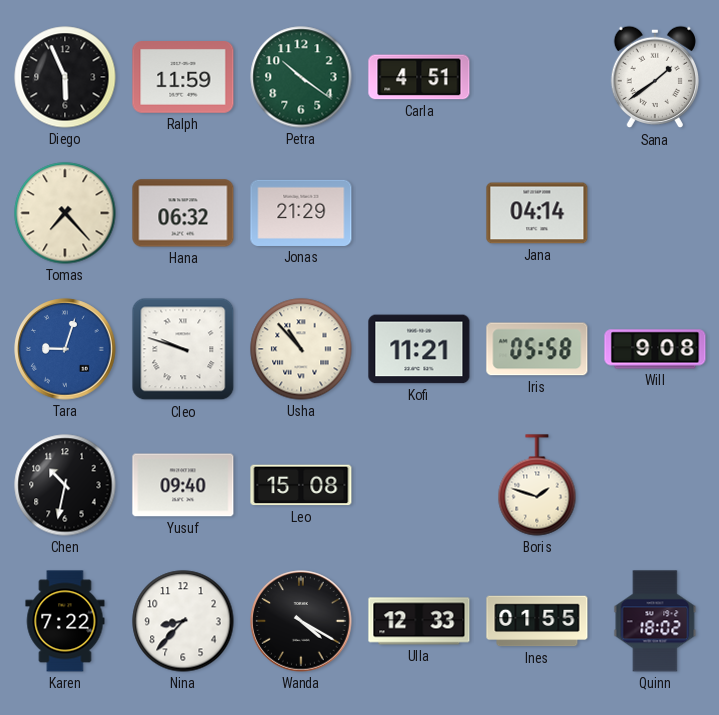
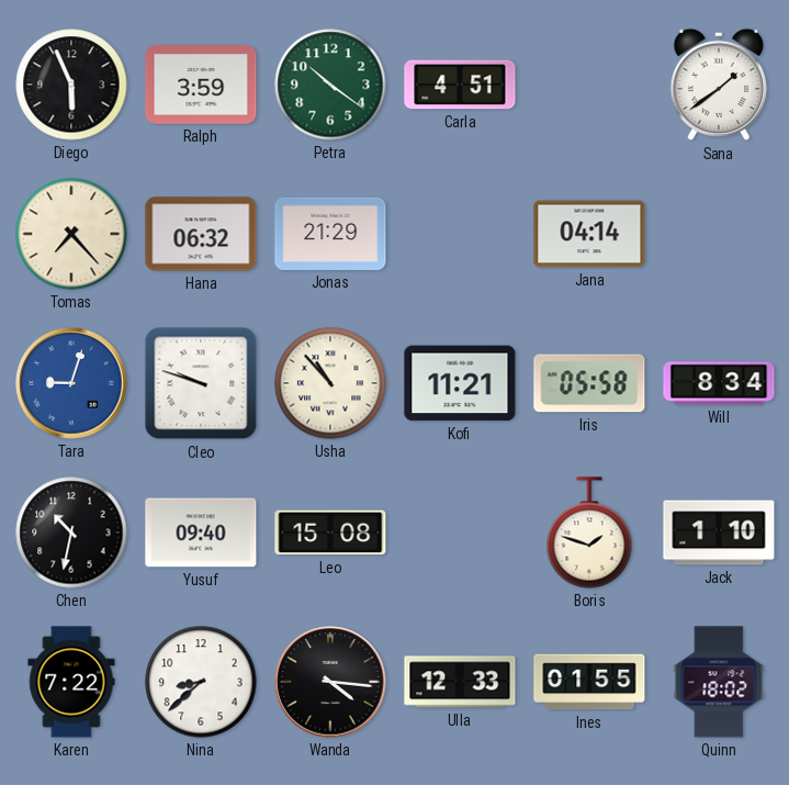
Ralph: 11:59 -> 3:59
Will: 9:08 -> 8:34
Jack: none -> 1:10
Nina: 8:37 -> 8:38
Wanda: 4:20 -> 4:16
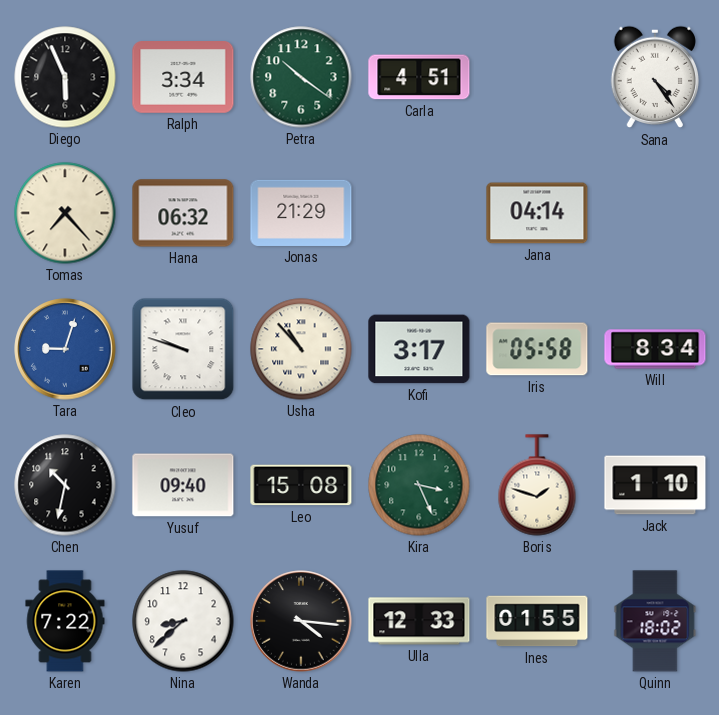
Ralph: 3:59 -> 3:34
Sana: 1:39 -> 4:24
Kofi: 11:21 -> 3:17
Kira: none -> 3:26
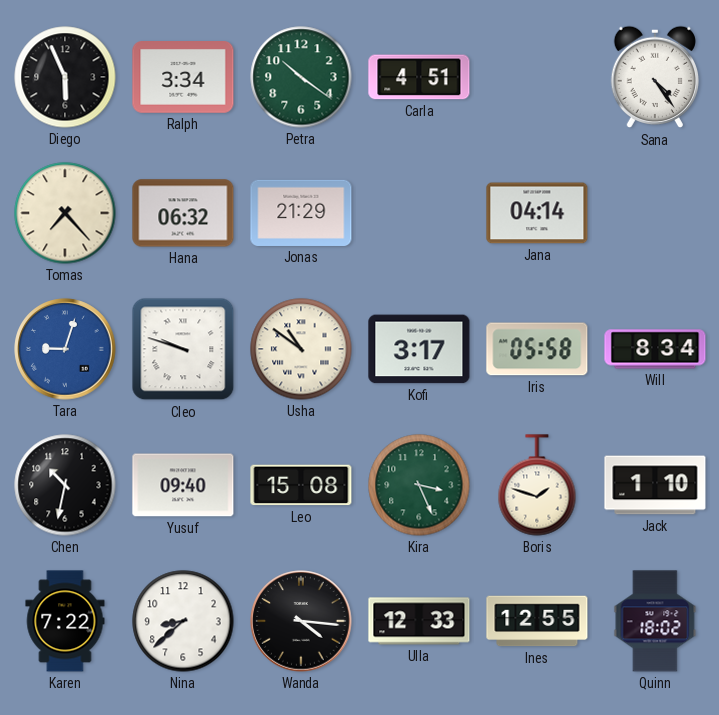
Usha: 10:53 -> 10:51
Ines: 01:55 -> 12:55
